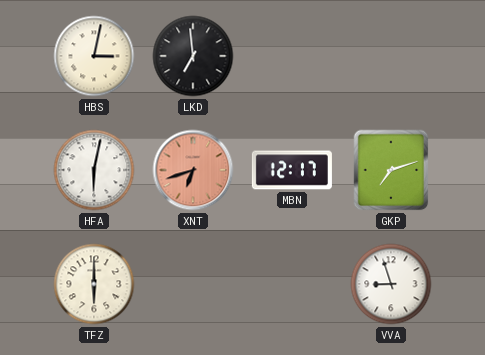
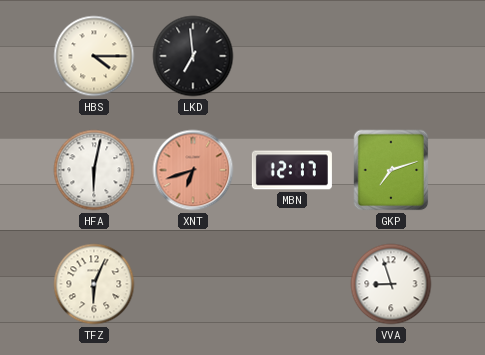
HBS: 3:02 -> 4:15
TFZ: 6:00 -> 6:04
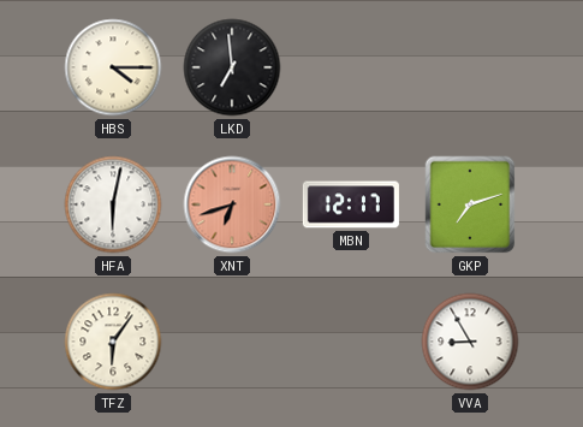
TFZ: 6:04 -> 6:06
VVA: 8:57 -> 8:55
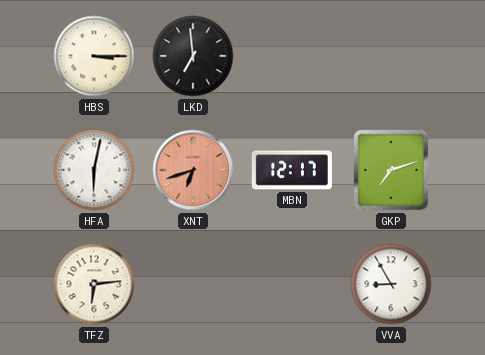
HBS: 4:15 -> 3:15
TFZ: 6:06 -> 6:14
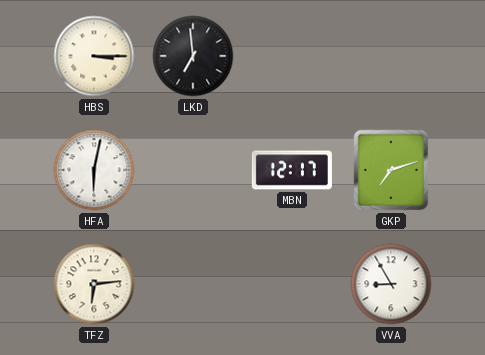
XNT: 6:42 -> none
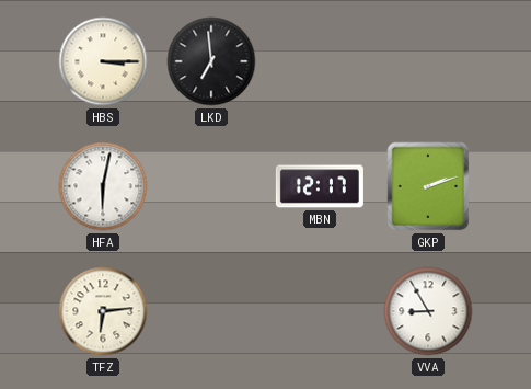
GKP: 7:12 -> 2:12
